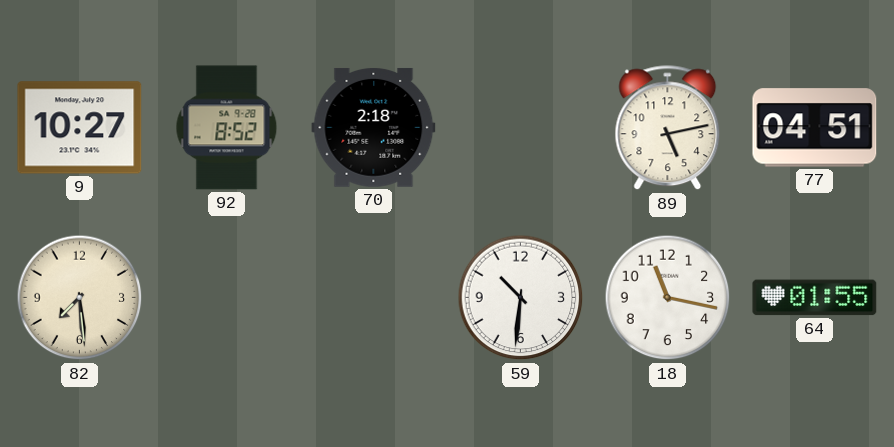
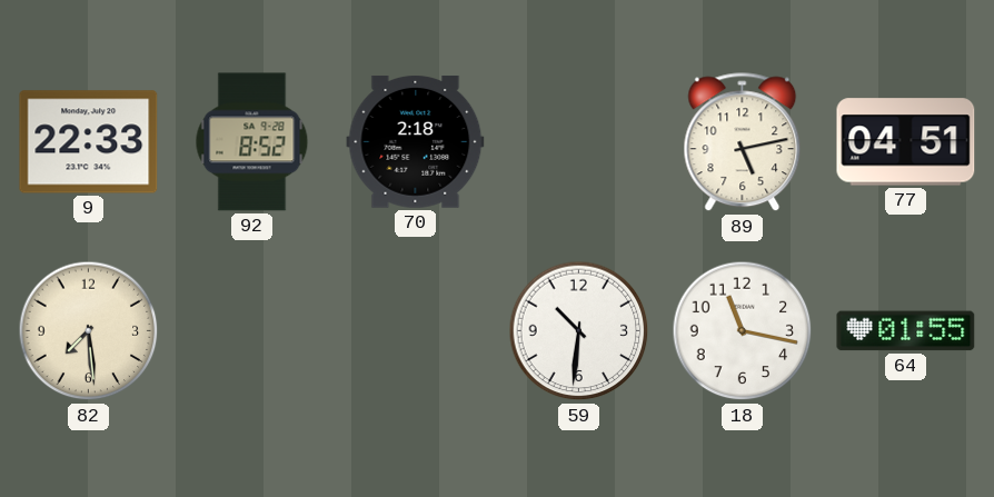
9: 10:27 -> 22:33
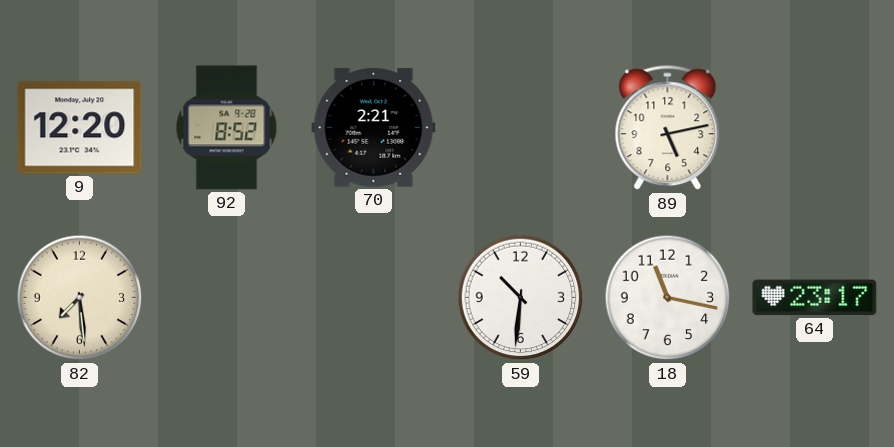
9: 22:33 -> 12:20
70: 2:18 -> 2:21
77: 04:51 -> none
64: 01:55 -> 23:17
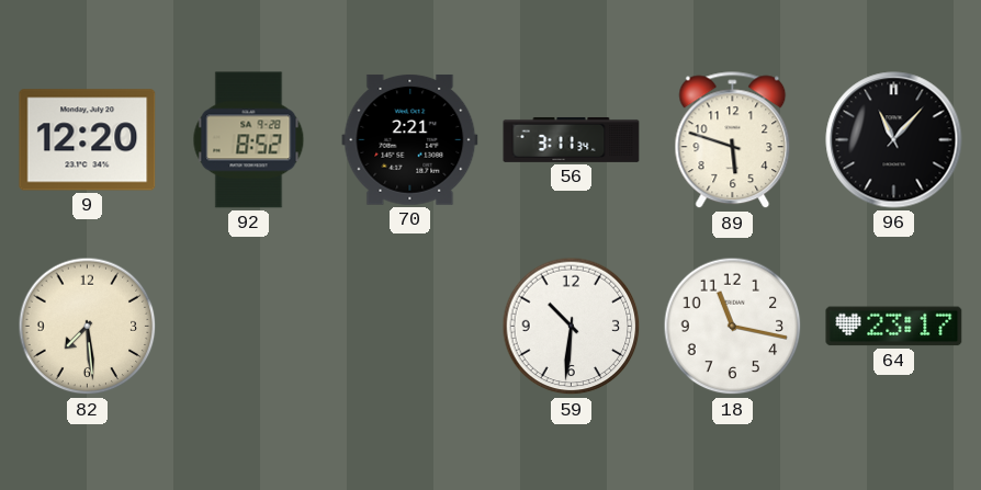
56: none -> 3:11
89: 5:13 -> 5:48
96: none -> 11:07
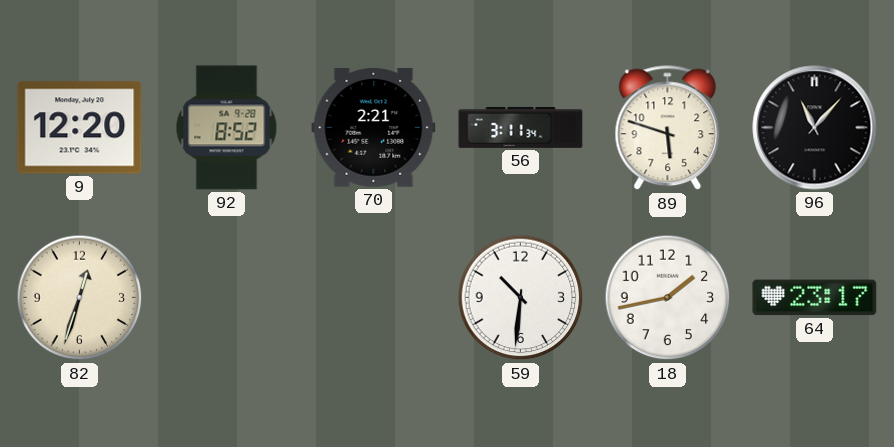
82: 7:29 -> 12:33
18: 11:17 -> 1:43
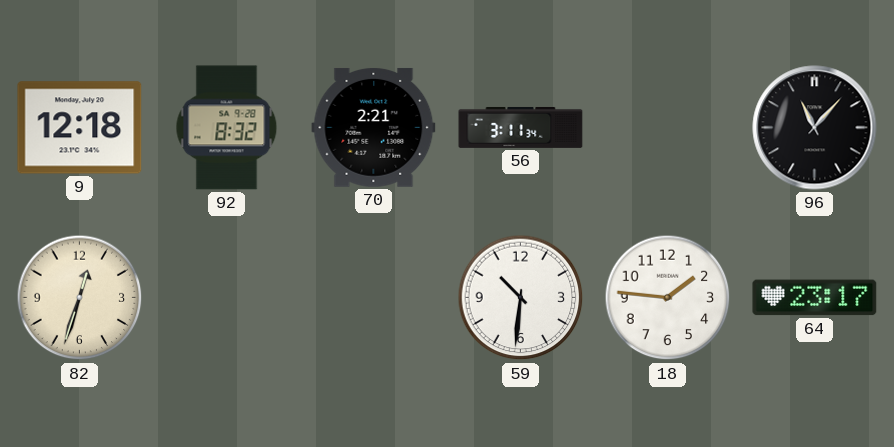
9: 12:20 -> 12:18
92: 8:52 -> 8:32
89: 5:48 -> none
18: 1:43 -> 1:46
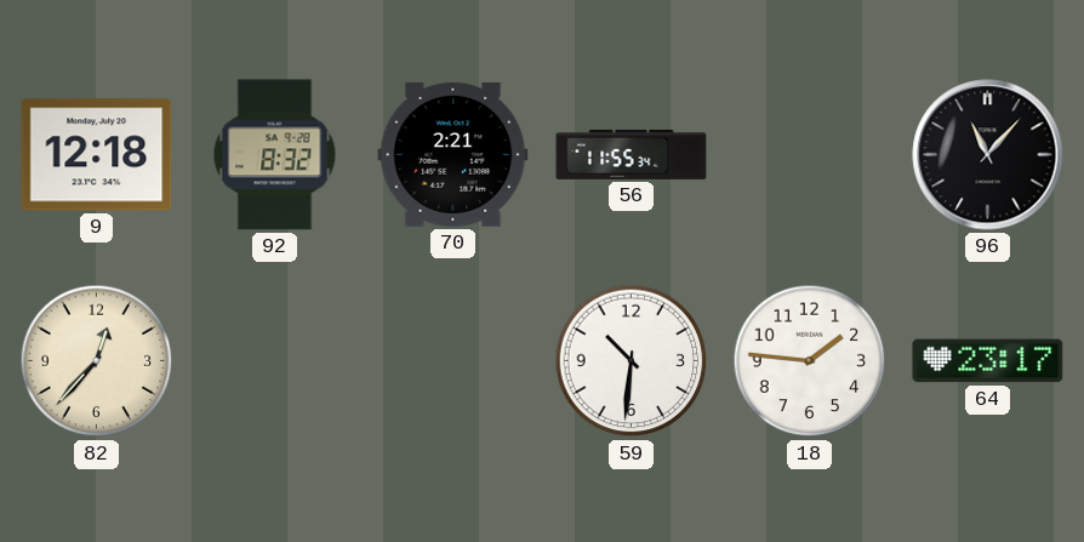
56: 3:11 -> 11:55
82: 12:33 -> 12:37
